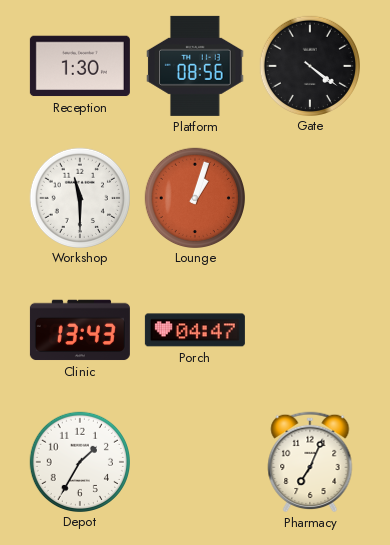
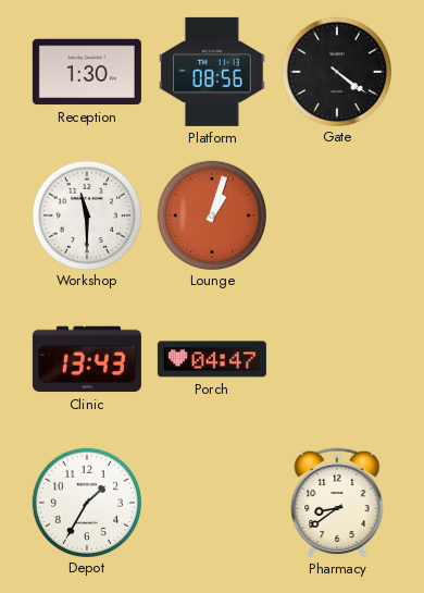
Pharmacy: 7:04 -> 8:39
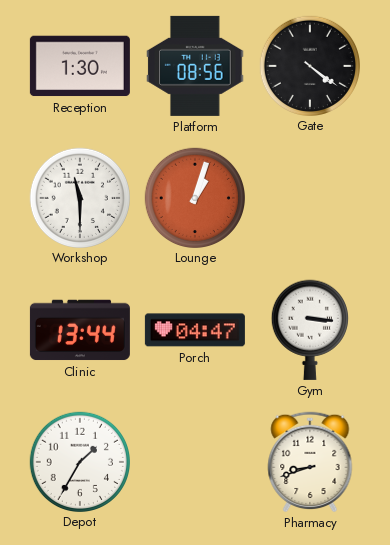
Clinic: 13:43 -> 13:44
Gym: none -> 3:16
Pharmacy: 8:39 -> 8:42
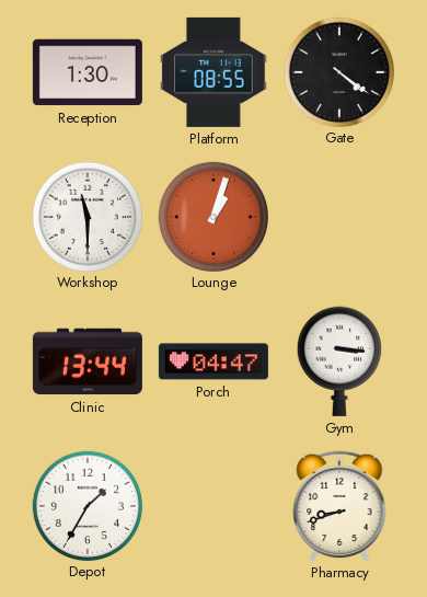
Platform: 08:56 -> 08:55
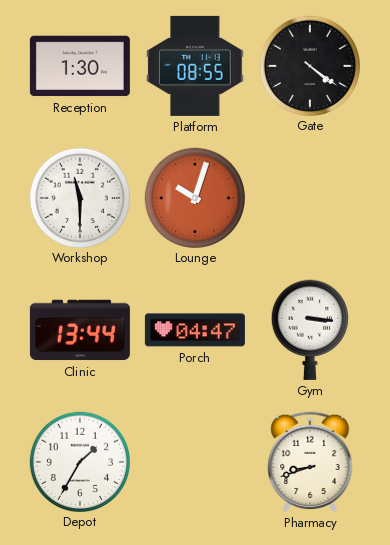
Lounge: 1:03 -> 10:03
